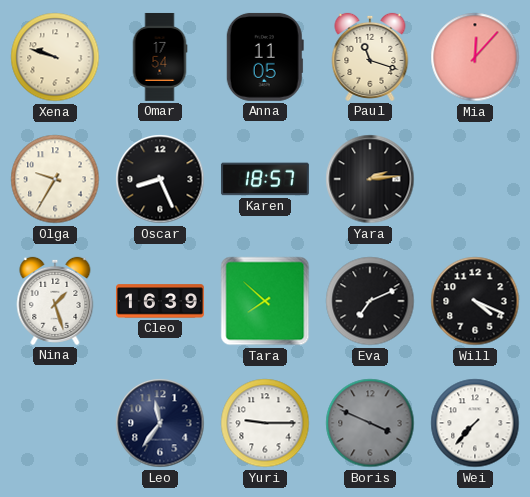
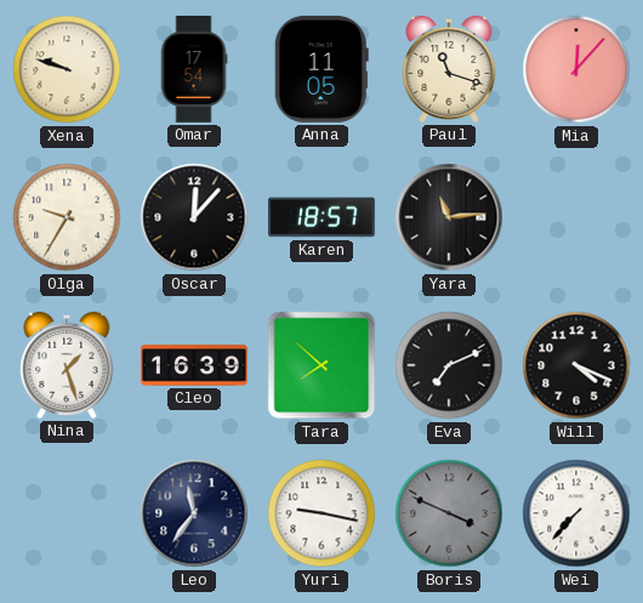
Oscar: 8:26 -> 12:07
Yara: 2:14 -> 11:14
Yuri: 9:15 -> 9:17
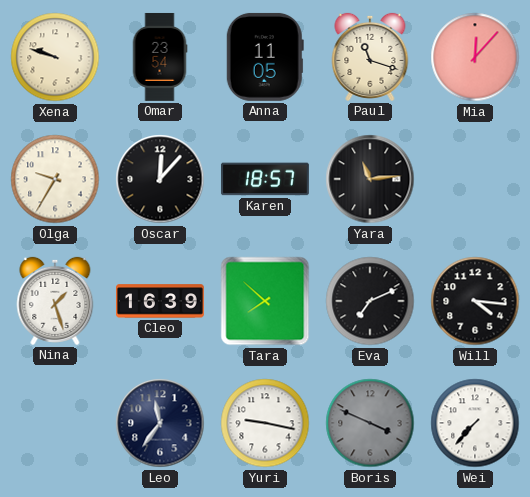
Omar: 17:54 -> 23:54
Will: 4:19 -> 4:16
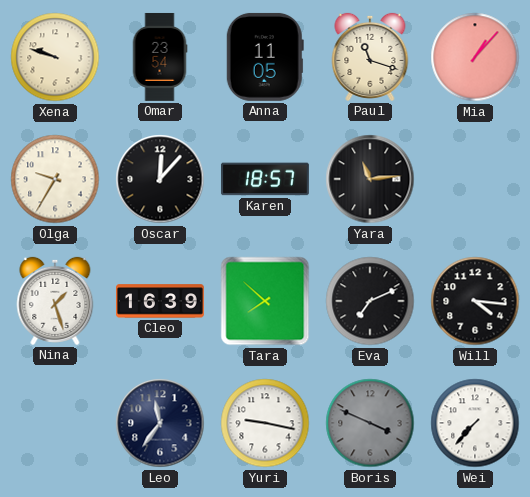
Mia: 12:07 -> 1:07
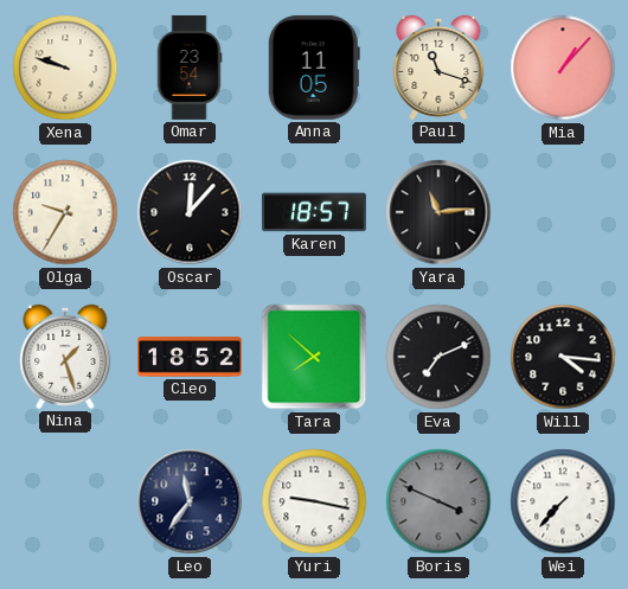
Cleo: 16:39 -> 18:52
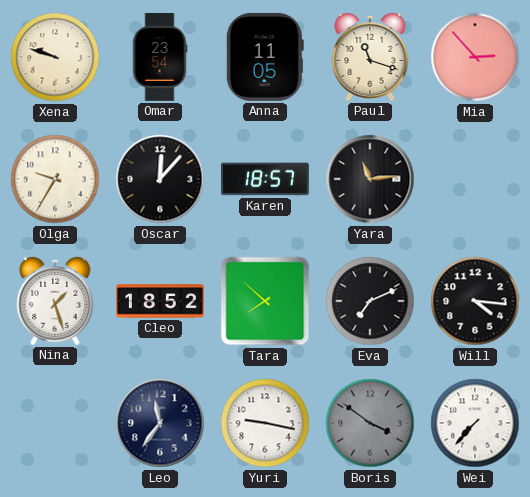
Mia: 1:07 -> 2:53
Boris: 3:49 -> 3:51
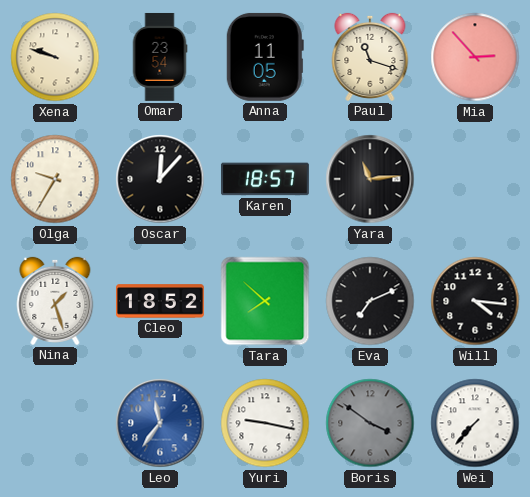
Leo dial: navy -> blue
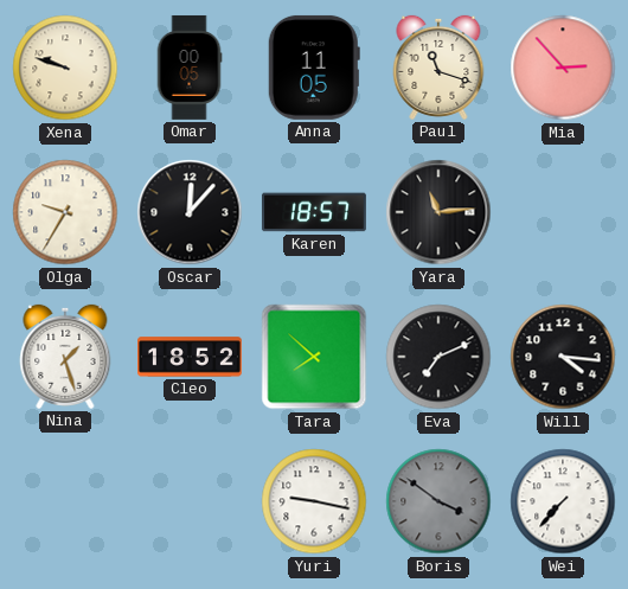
Omar: 23:54 -> 00:05
Leo: 11:36 -> none
